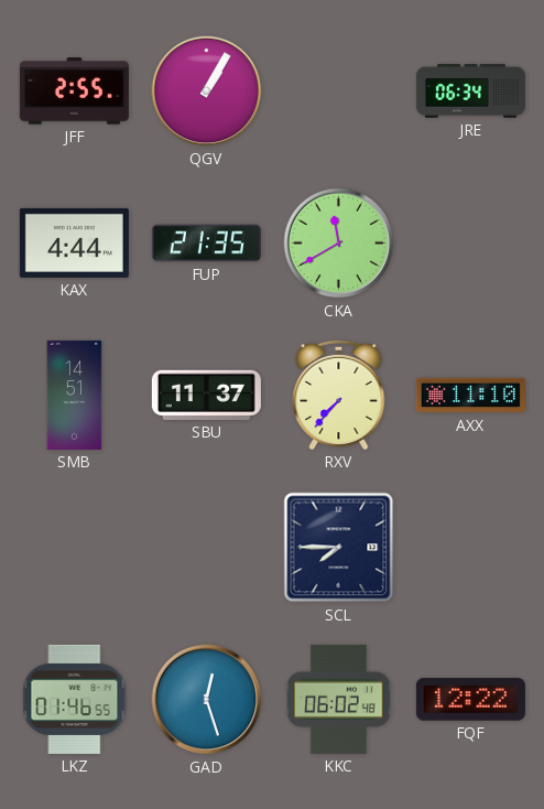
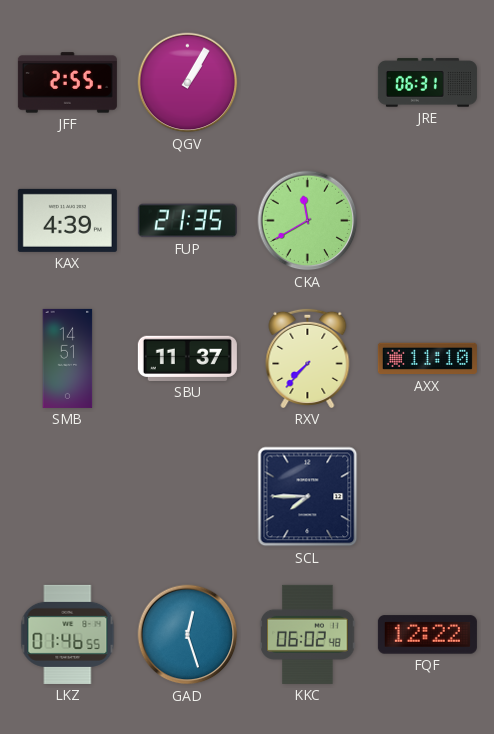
JRE: 06:34 -> 06:31
KAX: 4:44 -> 4:39
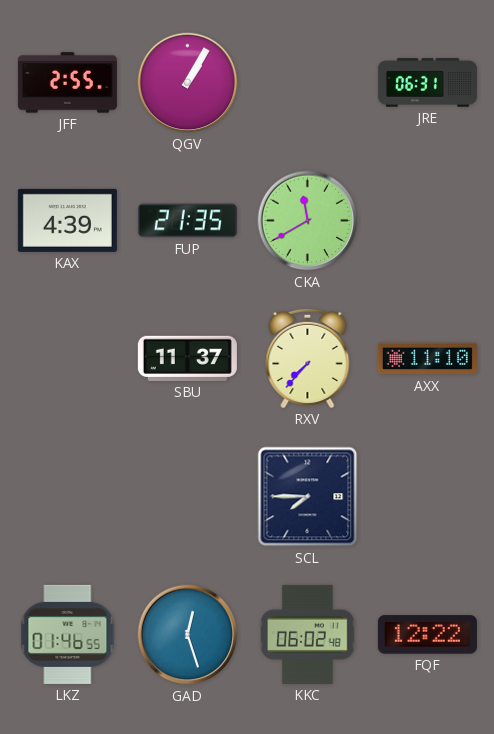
SMB: 14:51 -> none
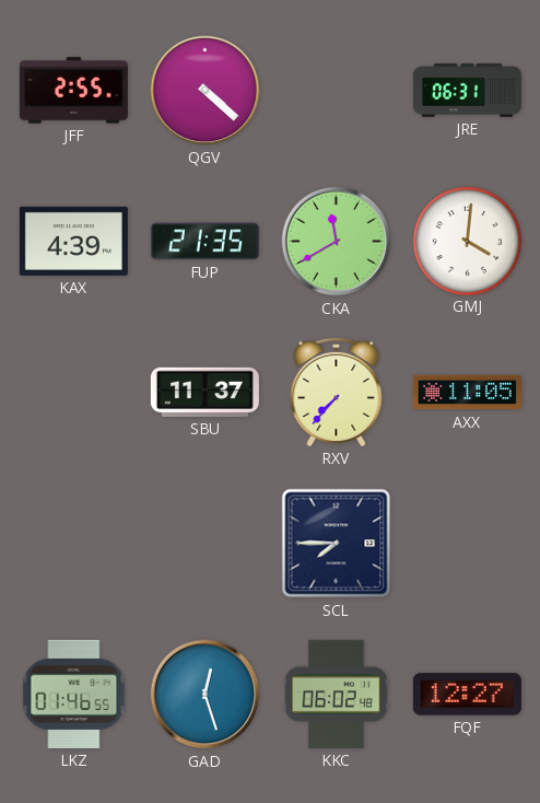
QGV: 1:05 -> 4:22
GMJ: none -> 4:01
AXX: 11:10 -> 11:05
FQF: 12:22 -> 12:27
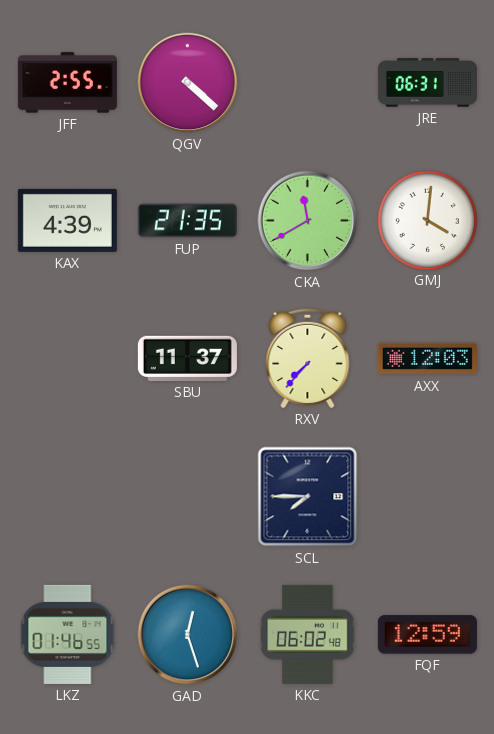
AXX: 11:05 -> 12:03
FQF: 12:27 -> 12:59
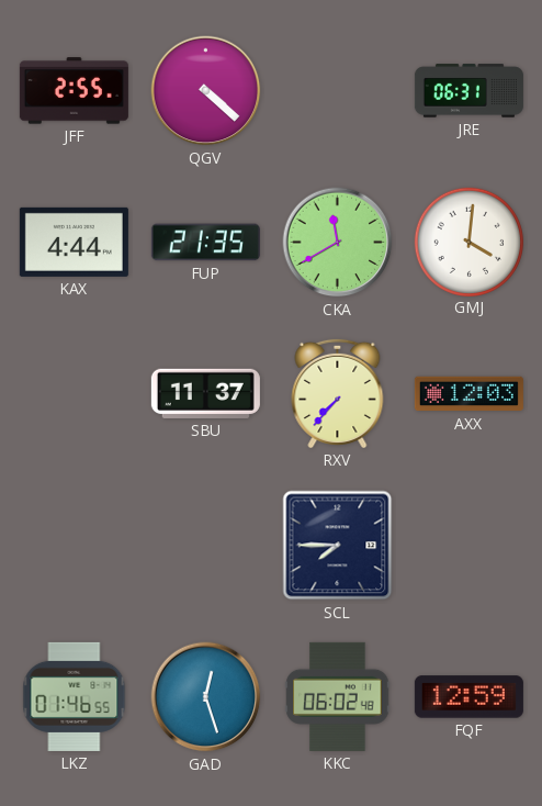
KAX: 4:39 -> 4:44
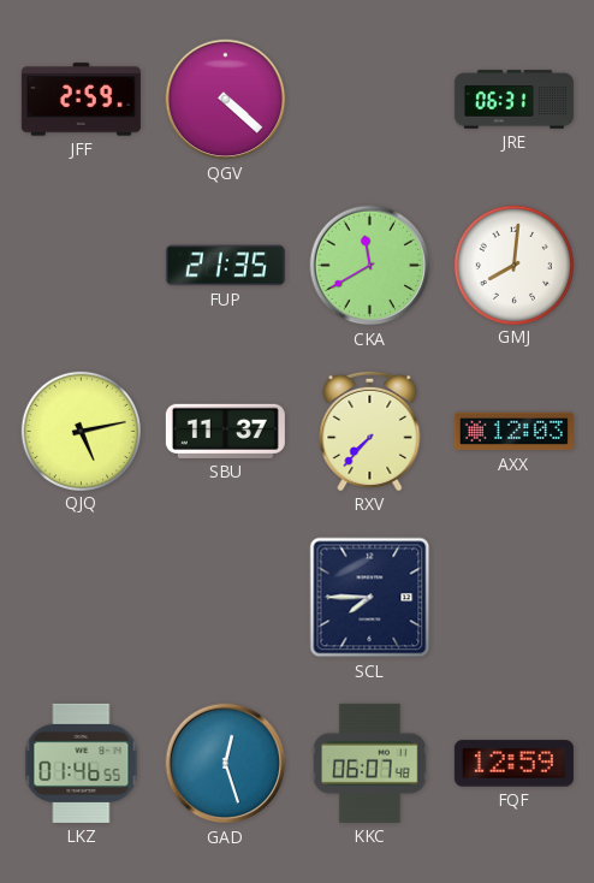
JFF: 2:55 -> 2:59
KAX: 4:44 -> none
GMJ: 4:01 -> 8:01
QJQ: none -> 5:13
KKC: 06:02 -> 06:07
